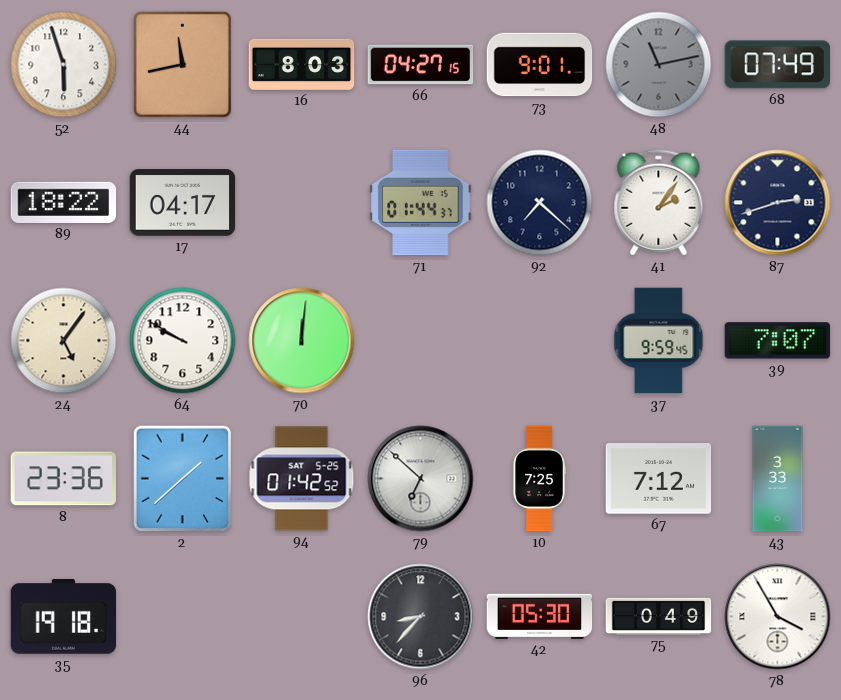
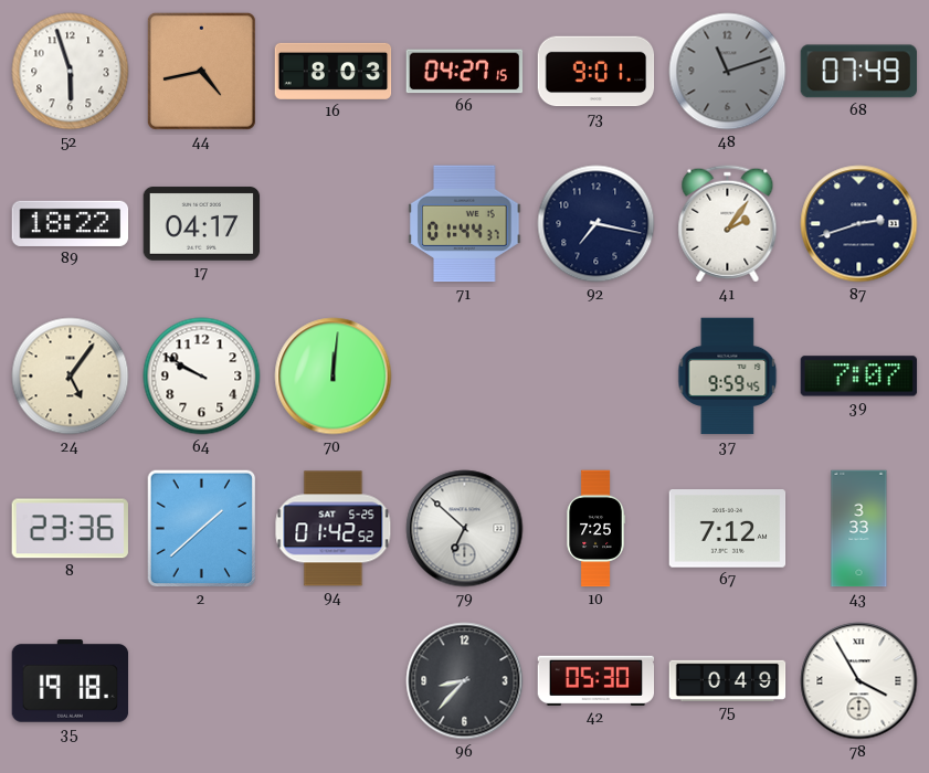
44: 11:43 -> 4:43
48: 11:13 -> 11:12
92: 7:22 -> 7:17
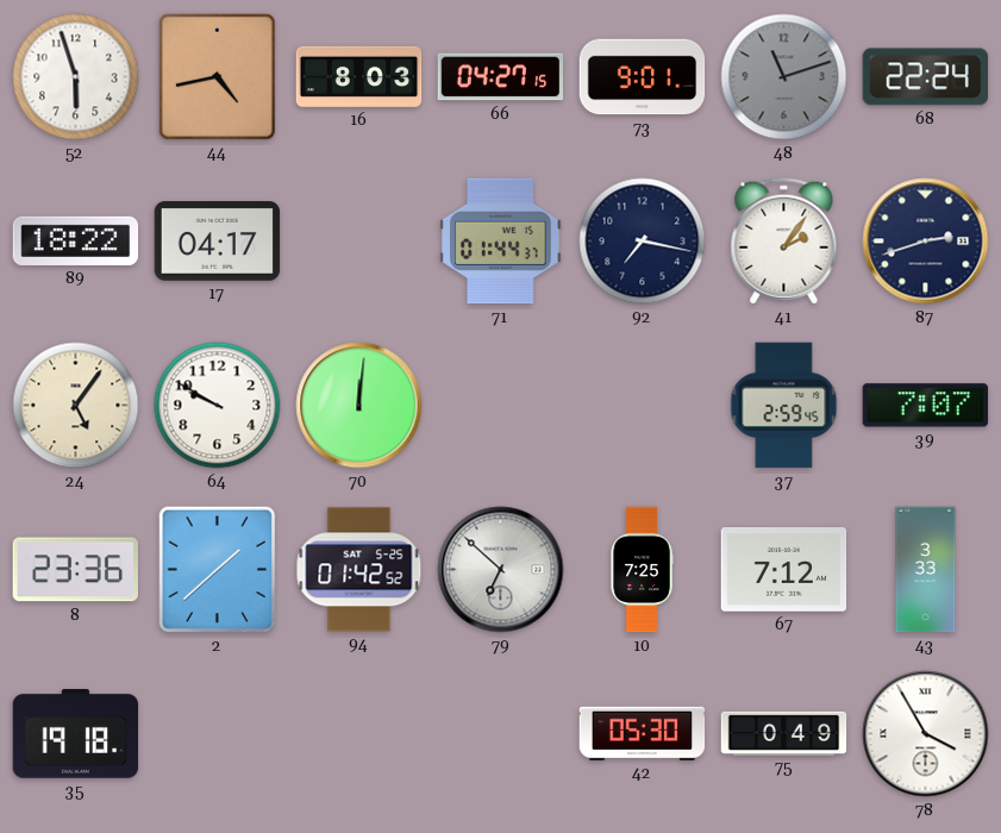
68: 07:49 -> 22:24
37: 9:59 -> 2:59
96: 8:37 -> none
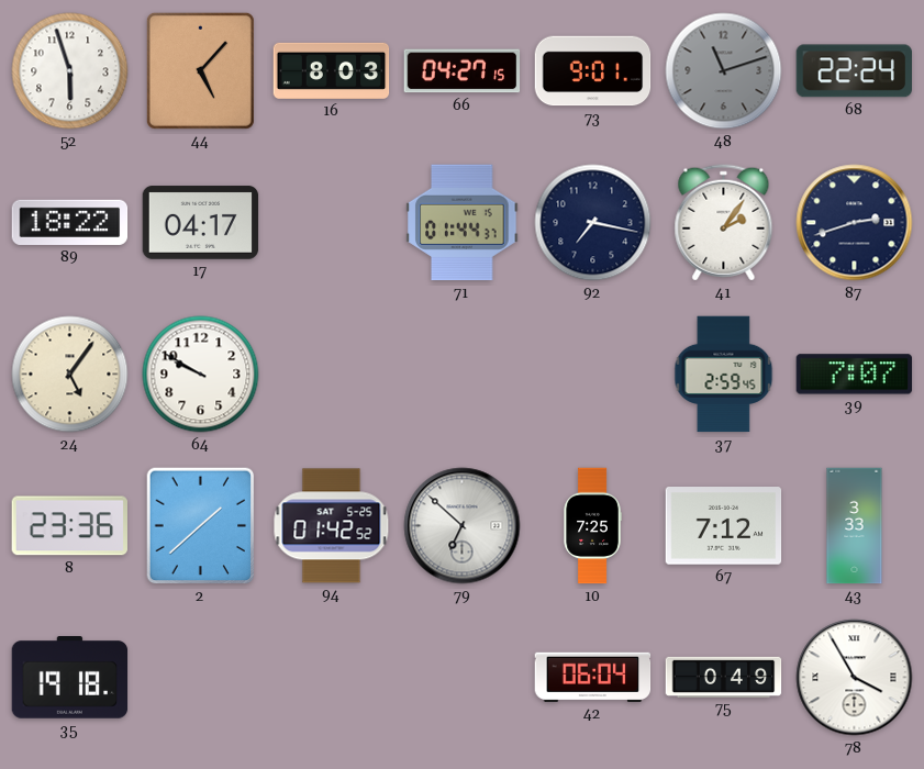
44: 4:43 -> 5:07
70: 12:01 -> none
42: 05:30 -> 06:04
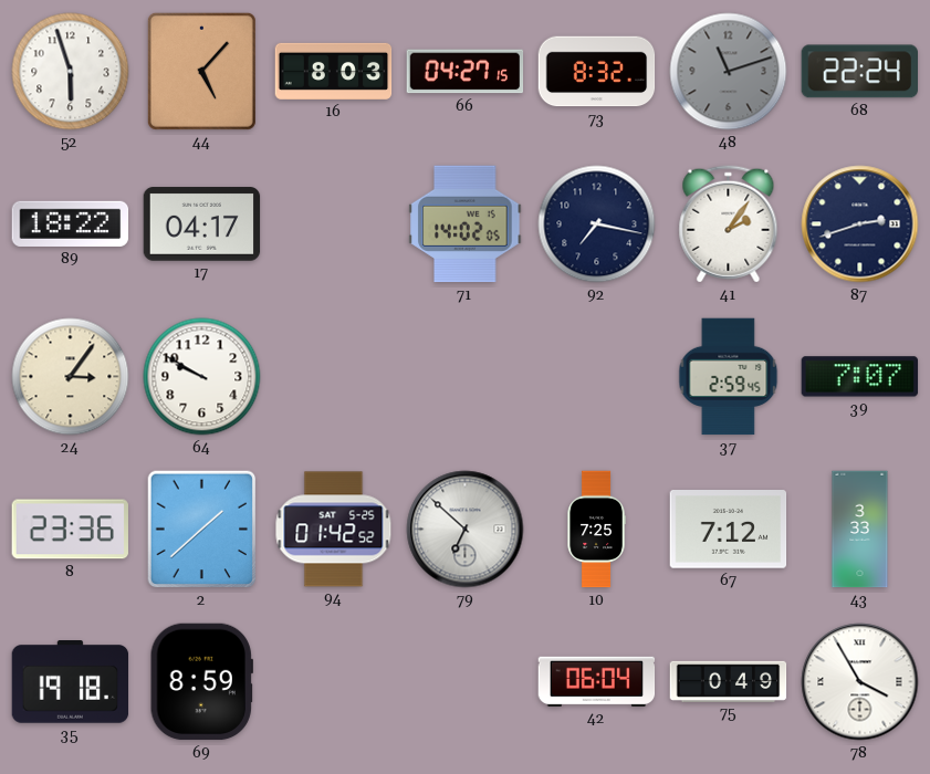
73: 9:01 -> 8:32
71: 01:44 -> 14:02
24: 5:06 -> 3:06
69: none -> 8:59
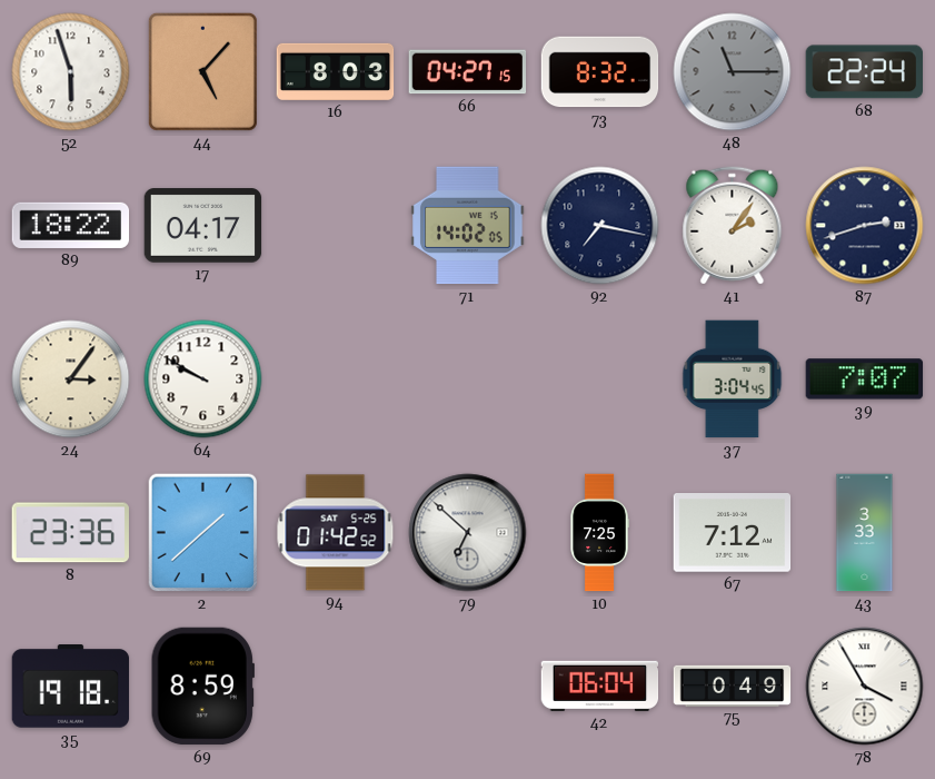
48: 11:12 -> 11:15
37: 2:59 -> 3:04
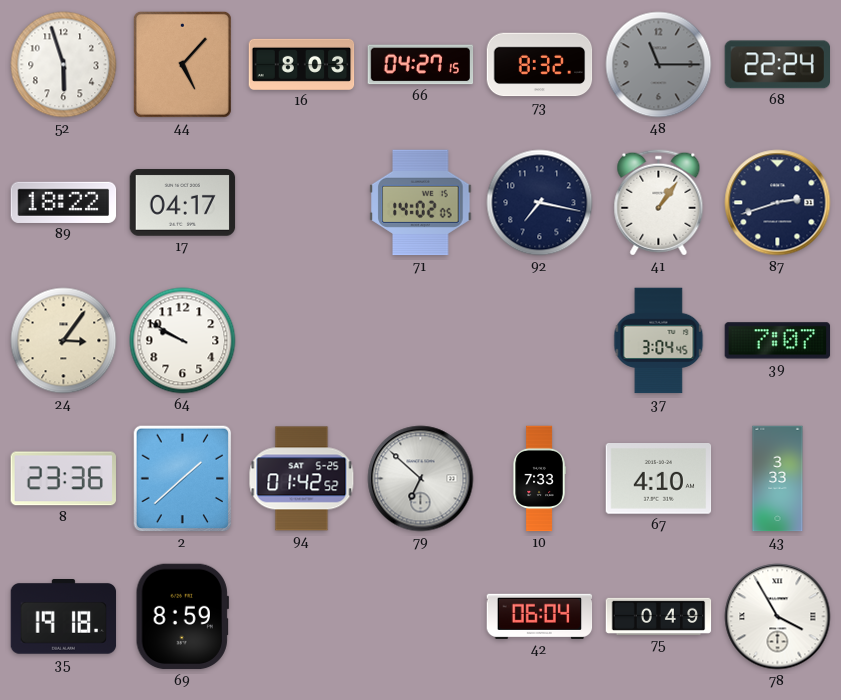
41: 2:06 -> 1:06
10: 7:25 -> 7:33
67: 7:12 -> 4:10
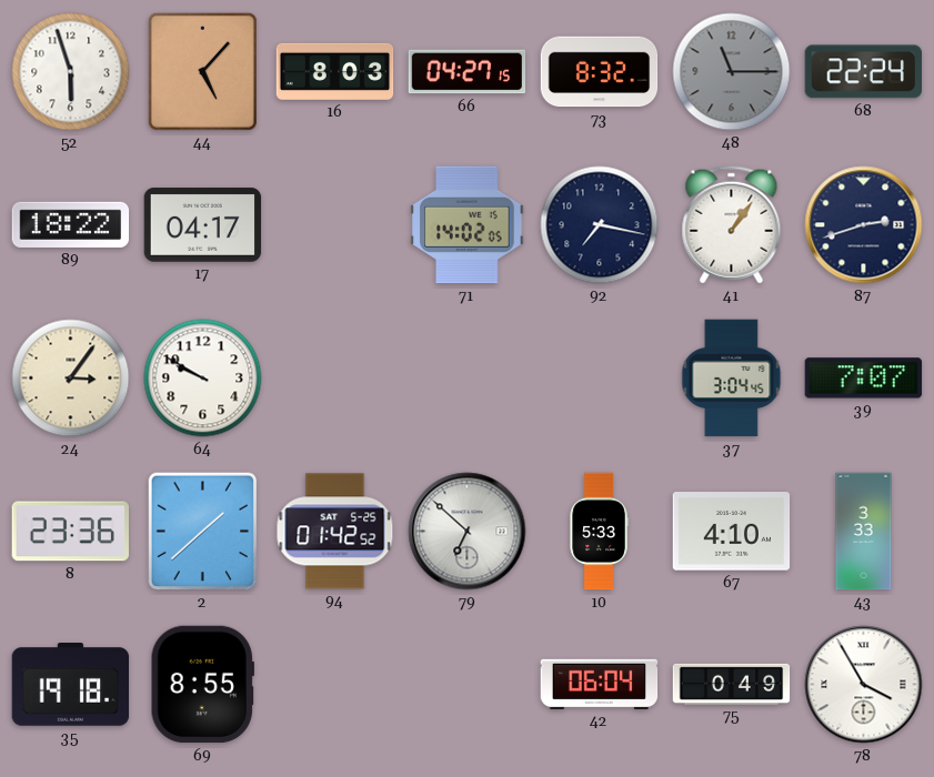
10: 7:33 -> 5:33
69: 8:59 -> 8:55
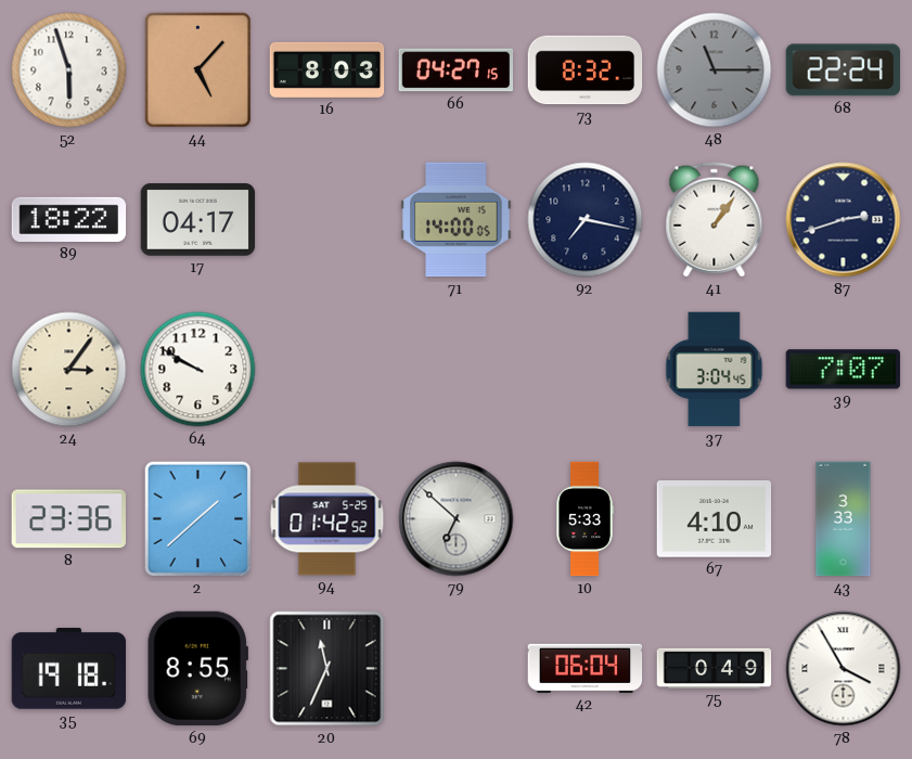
71: 14:02 -> 14:00
20: none -> 11:34
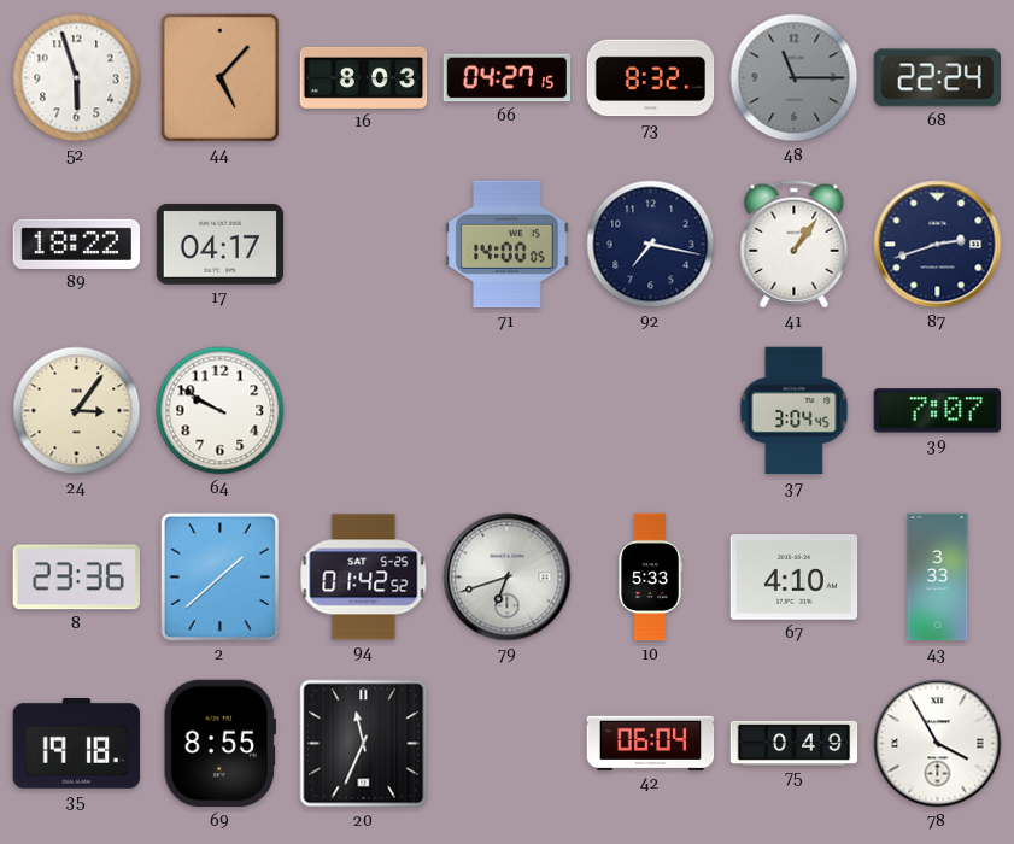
79: 6:52 -> 6:42
